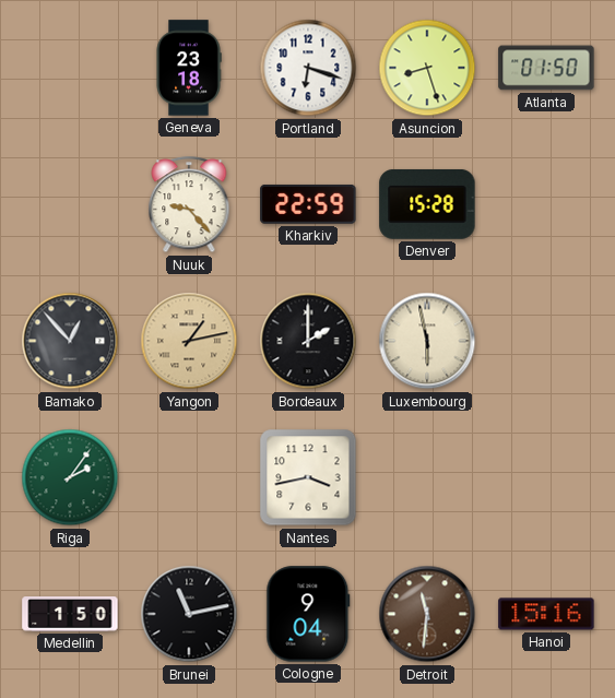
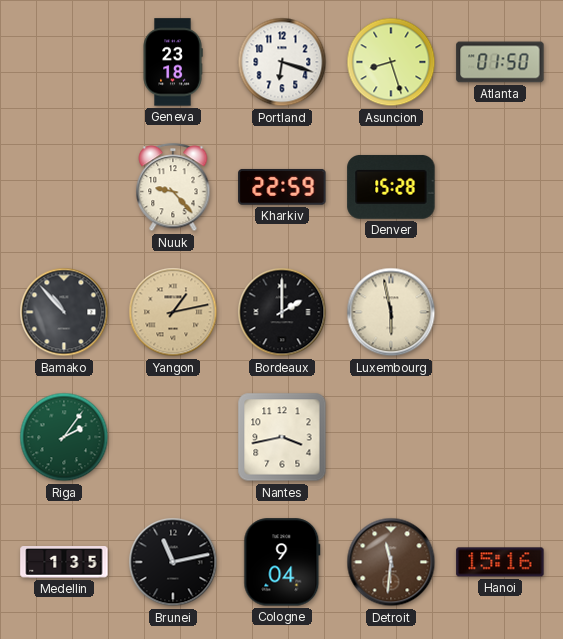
Bamako: 12:53 -> 10:53
Medellin: 1:50 -> 1:35
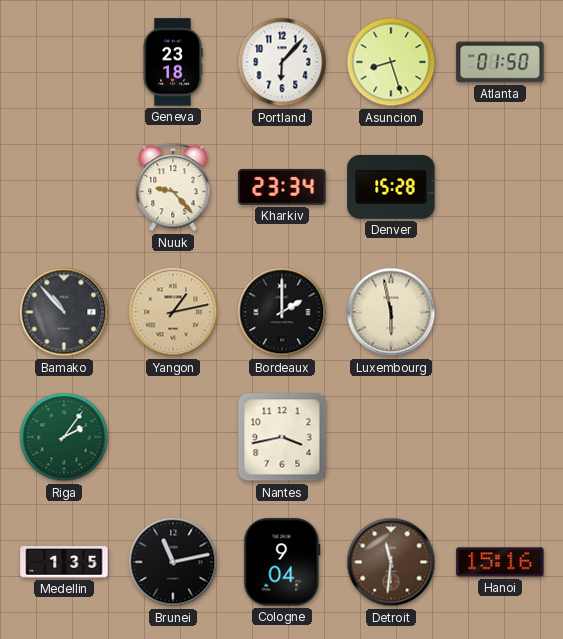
Portland: 6:18 -> 6:07
Kharkiv: 22:59 -> 23:34
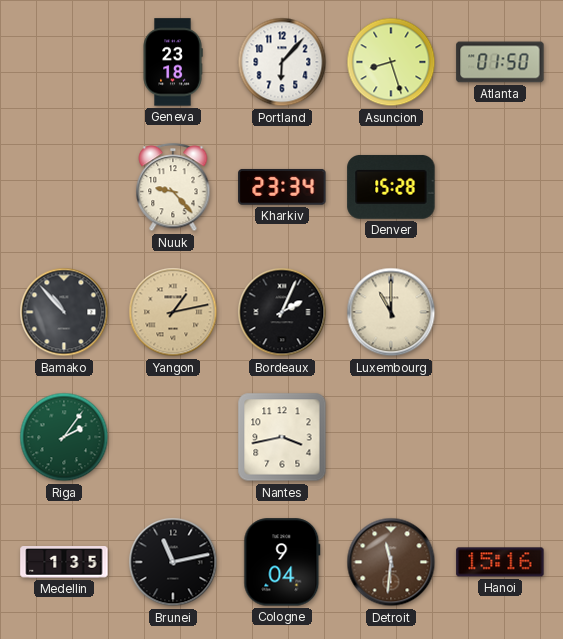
Bordeaux: 2:00 -> 2:04
Luxembourg: 5:58 -> 11:00
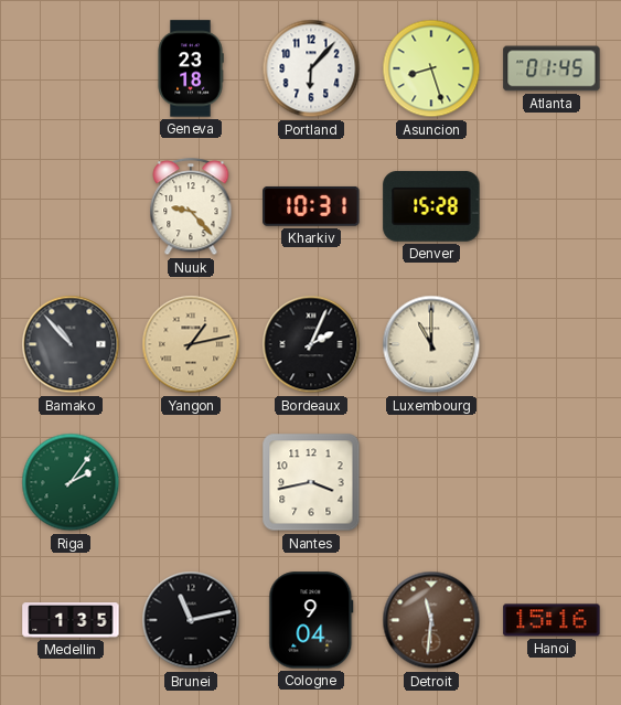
Atlanta: 01:50 -> 01:45
Kharkiv: 23:34 -> 10:31
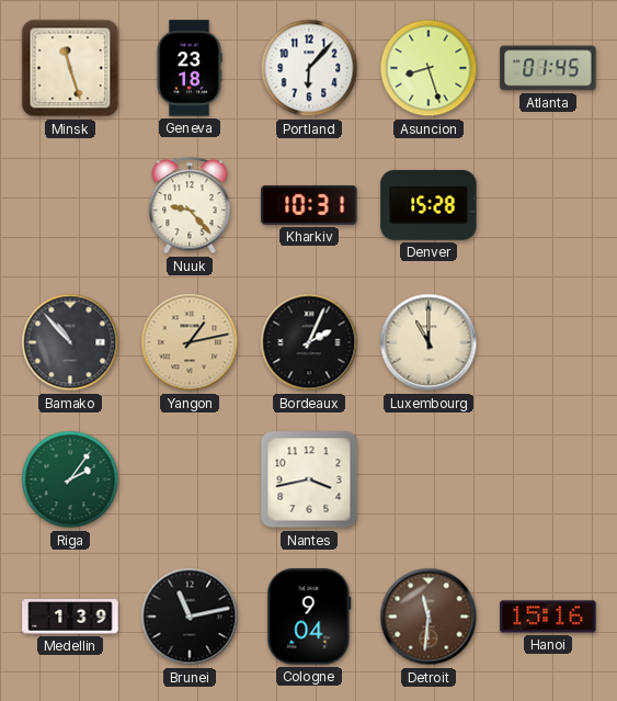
Minsk: none -> 11:27
Medellin: 1:35 -> 1:39
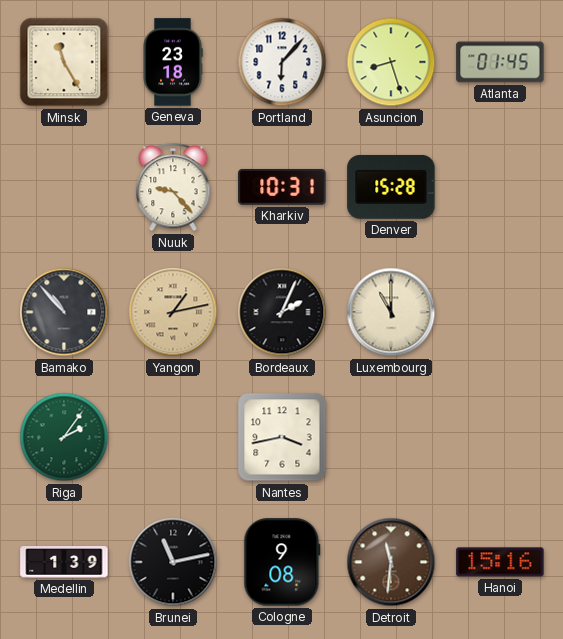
Minsk: 11:27 -> 11:25
Cologne: 9:04 -> 9:08
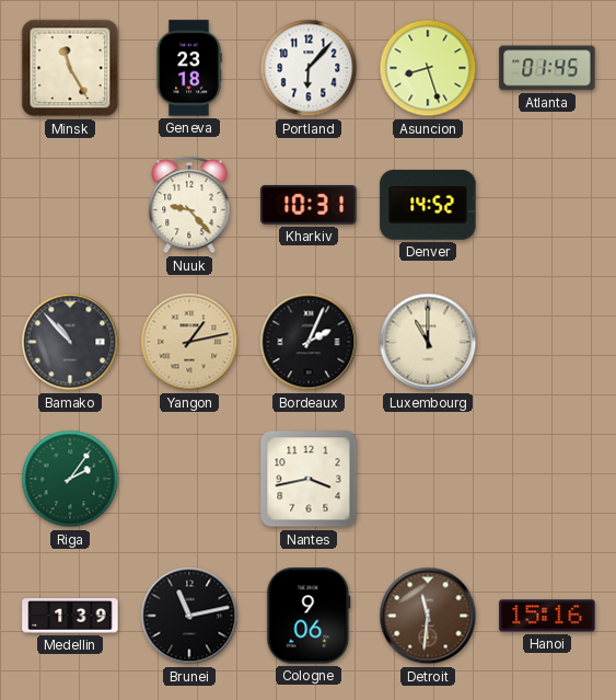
Denver: 15:28 -> 14:52
Cologne: 9:08 -> 9:06
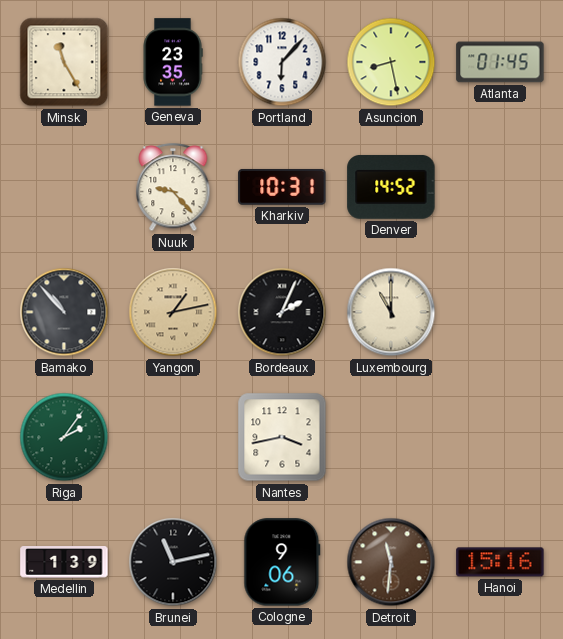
Geneva: 23:18 -> 23:35
Asuncion: 8:27 -> 8:28
